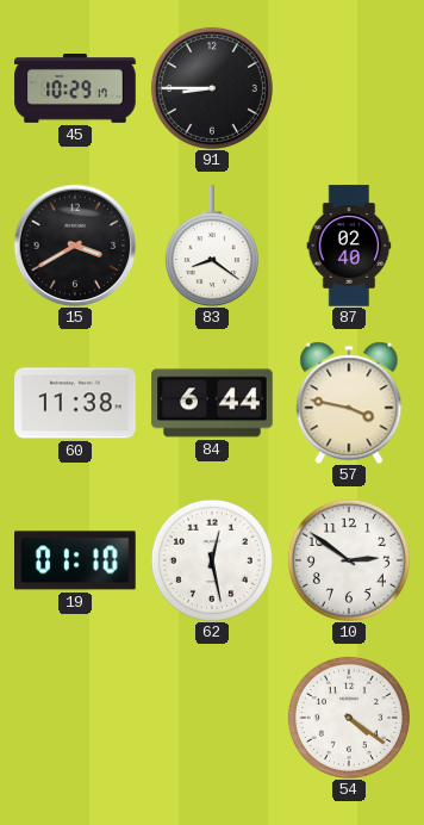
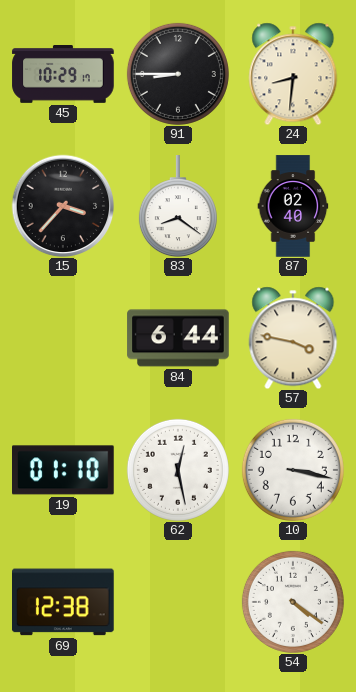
24: none -> 8:31
15: 3:40 -> 3:37
60: 11:38 -> none
10: 2:51 -> 3:17
69: none -> 12:38
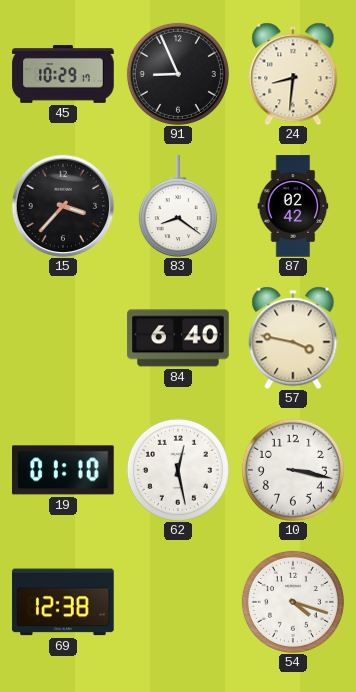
91: 8:45 -> 8:56
87: 02:40 -> 02:42
84: 6:44 -> 6:40
54: 4:21 -> 4:18
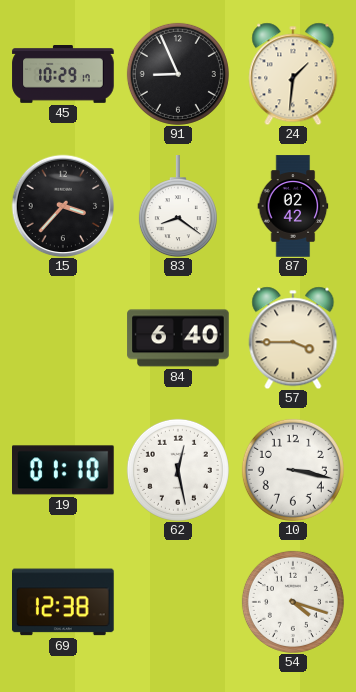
24: 8:31 -> 1:31
57: 3:47 -> 3:45
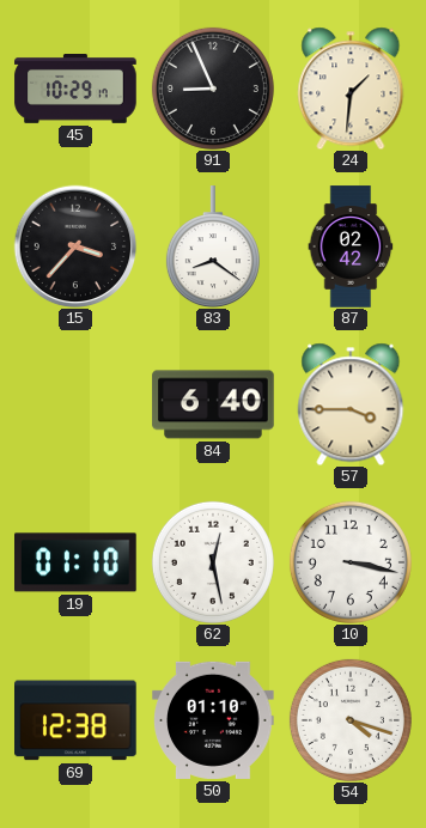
50: none -> 01:10
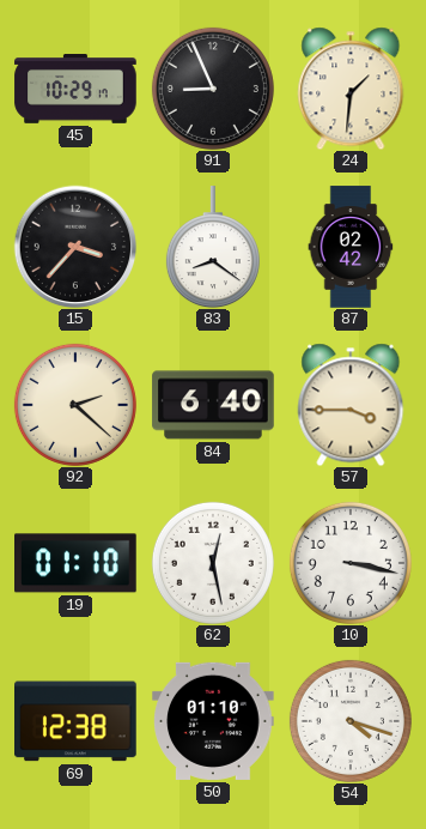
92: none -> 2:22
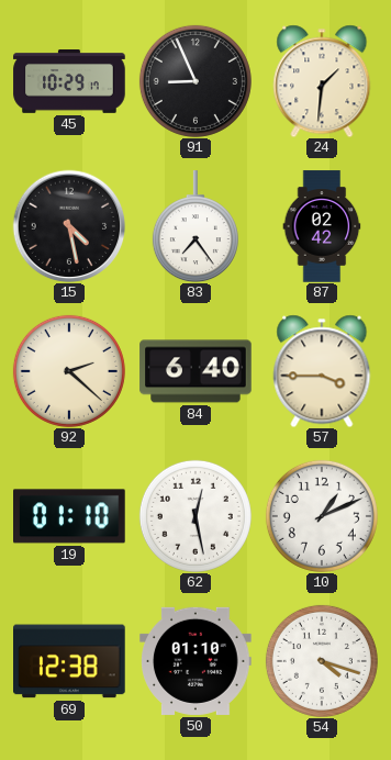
15: 3:37 -> 4:28
83: 8:21 -> 7:24
10: 3:17 -> 1:11
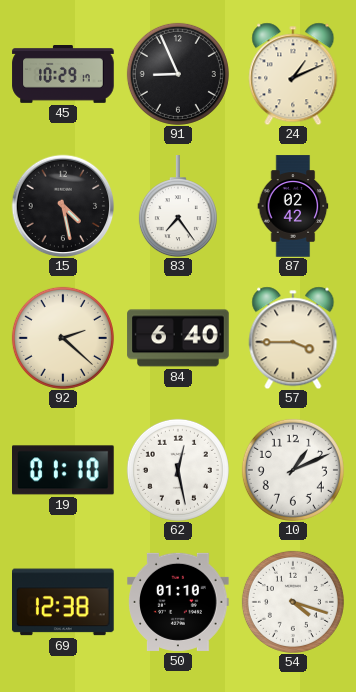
24: 1:31 -> 1:11
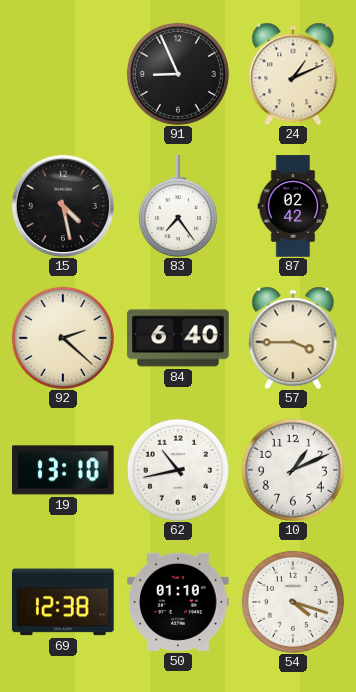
45: 10:29 -> none
19: 01:10 -> 13:10
62: 12:28 -> 10:43
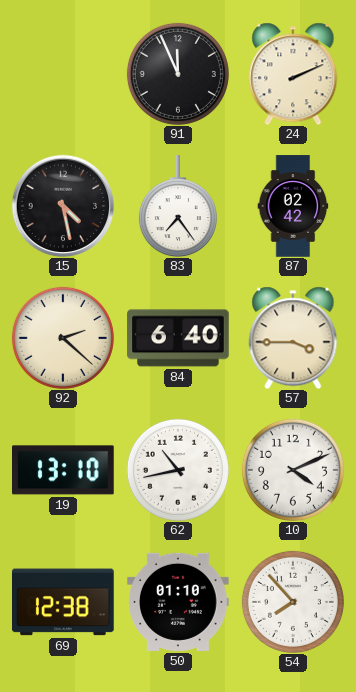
91: 8:56 -> 11:56
24: 1:11 -> 2:11
10: 1:11 -> 4:11
54: 4:18 -> 7:53
